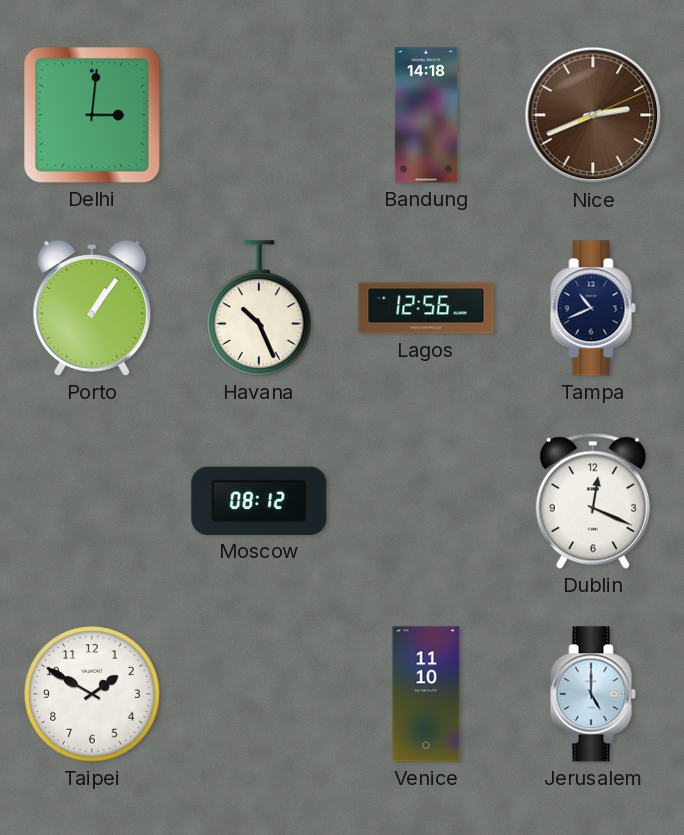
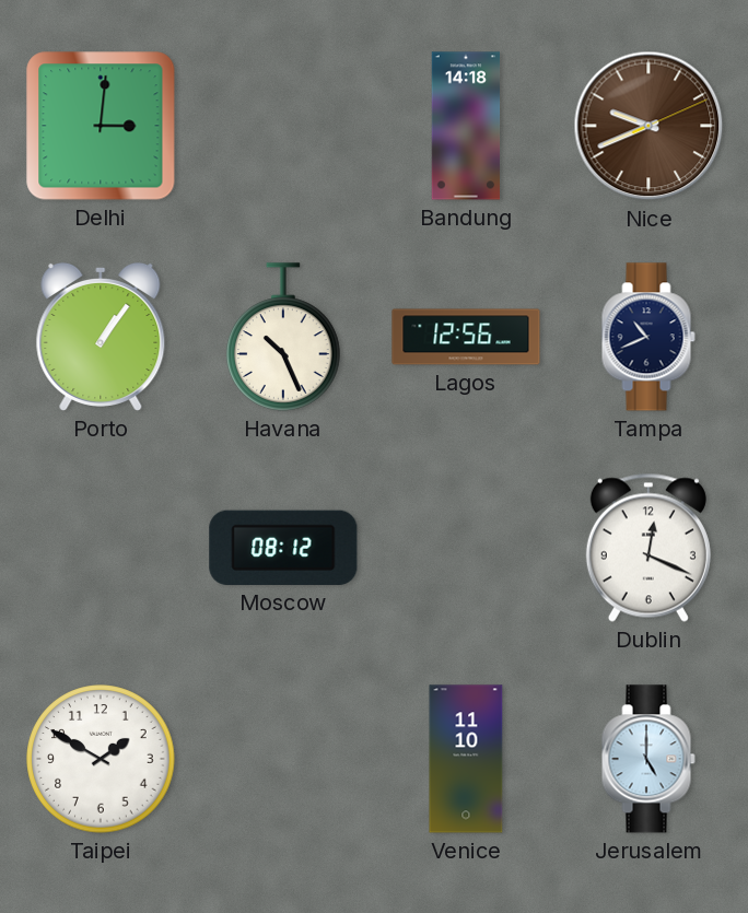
Nice: 2:41 -> 9:41
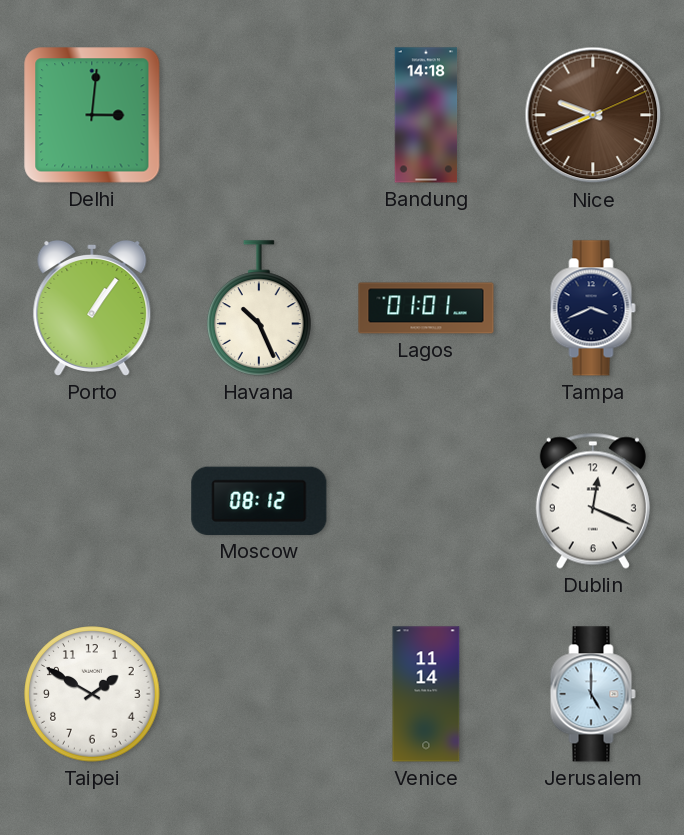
Lagos: 12:56 -> 01:01
Tampa: 10:41 -> 3:41
Venice: 11:10 -> 11:14
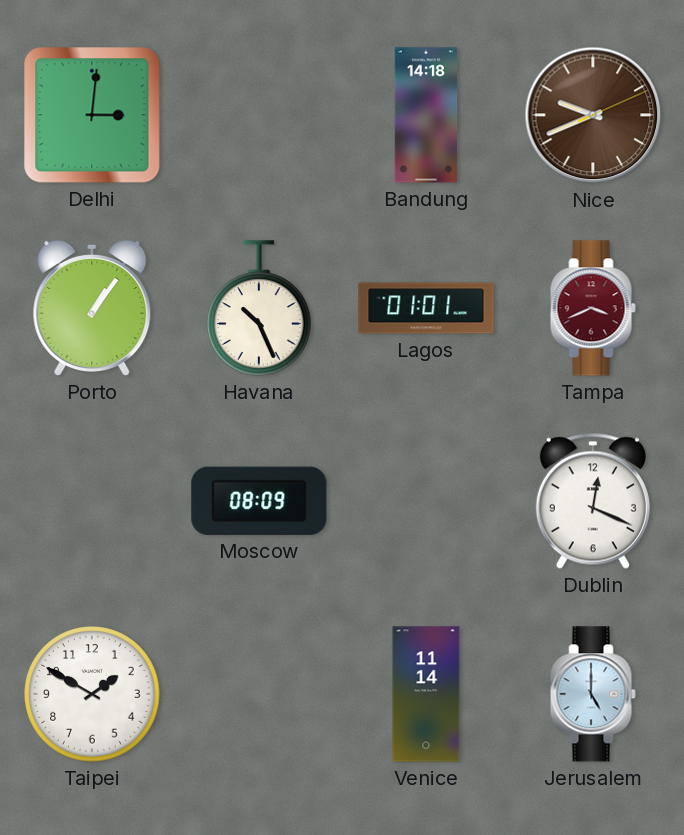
Tampa dial: navy -> burgundy
Moscow: 08:12 -> 08:09
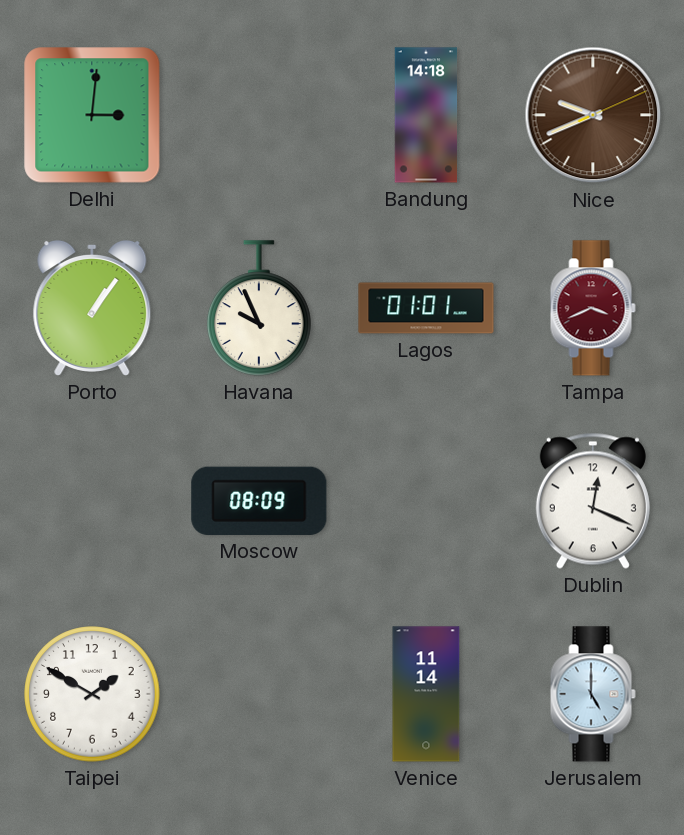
Havana: 10:26 -> 9:56
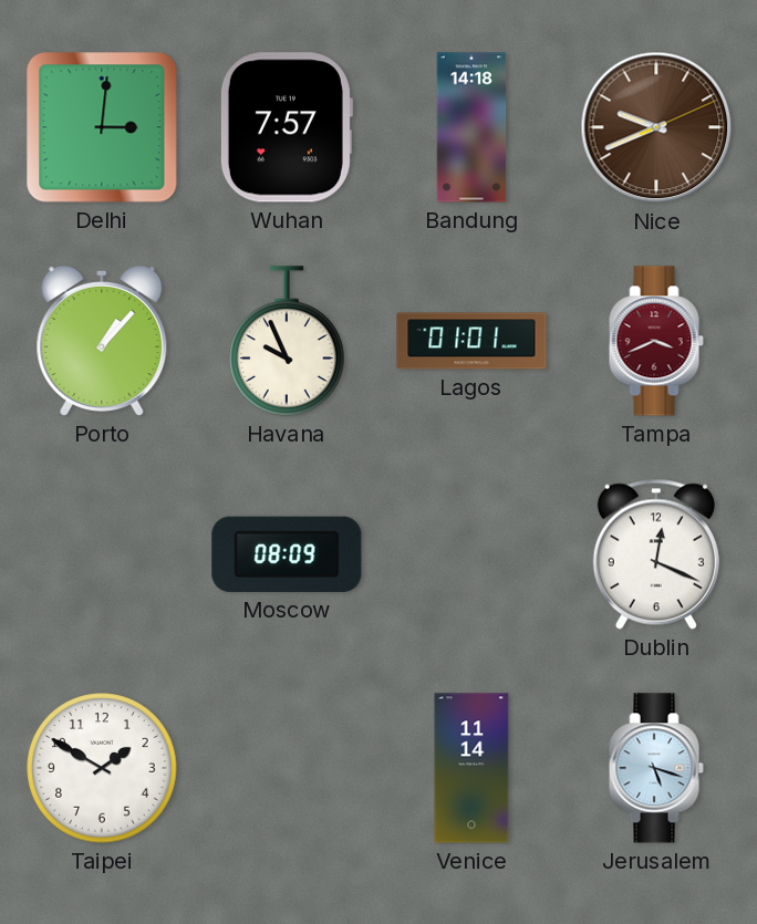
Wuhan: none -> 7:57
Porto: 1:06 -> 1:07
Jerusalem: 5:00 -> 5:18
